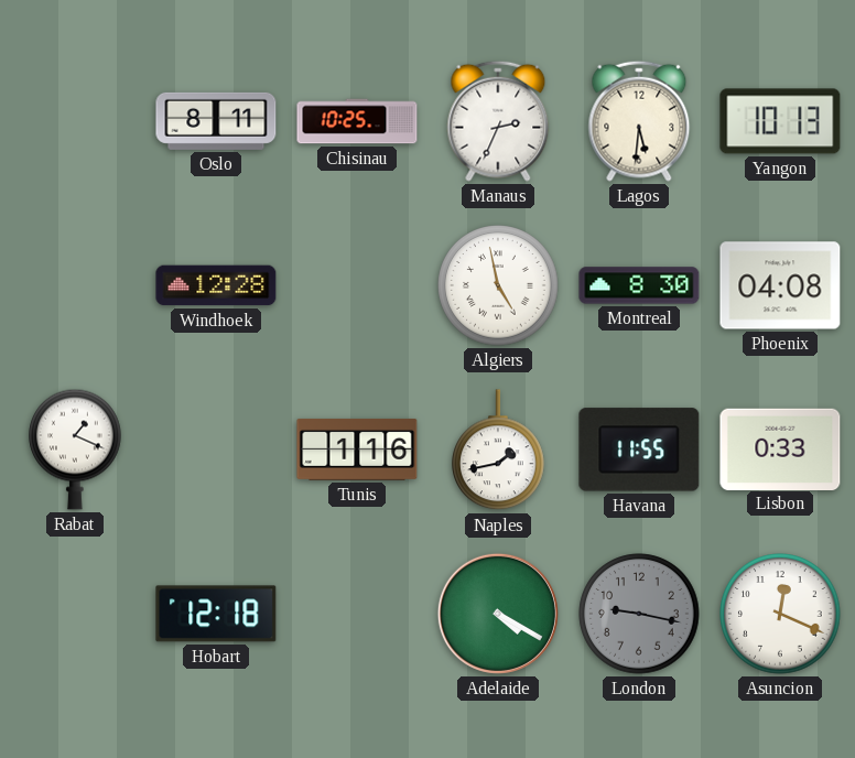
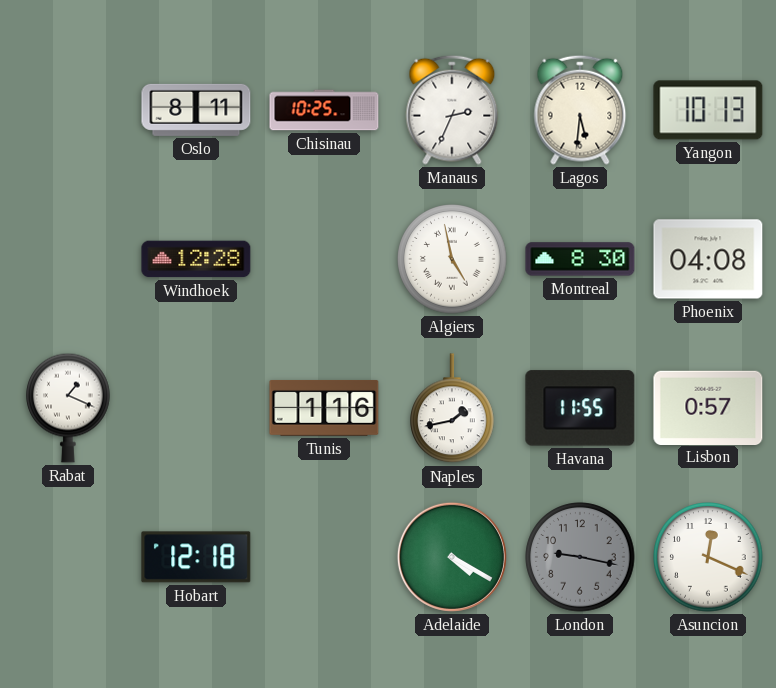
Lisbon: 0:33 -> 0:57
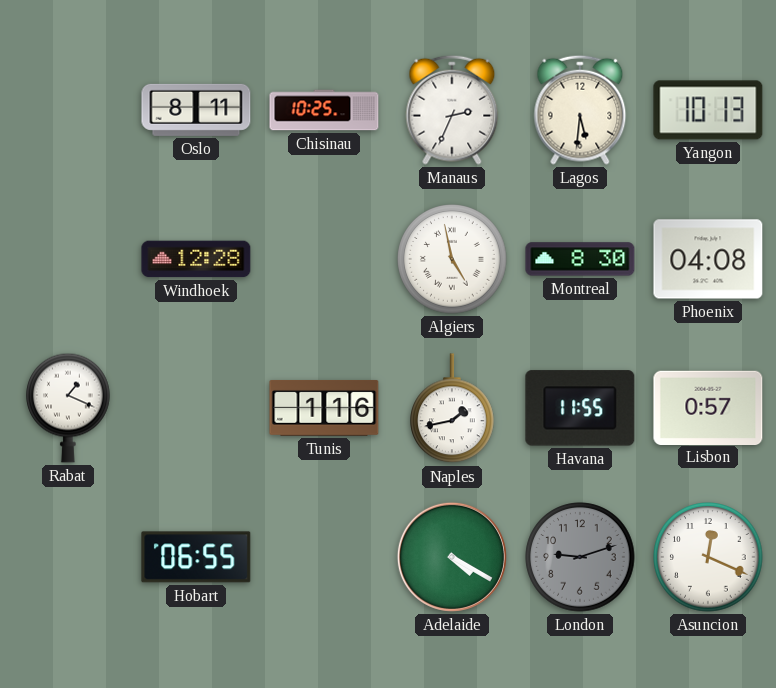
Hobart: 12:18 -> 06:55
London: 9:17 -> 9:12
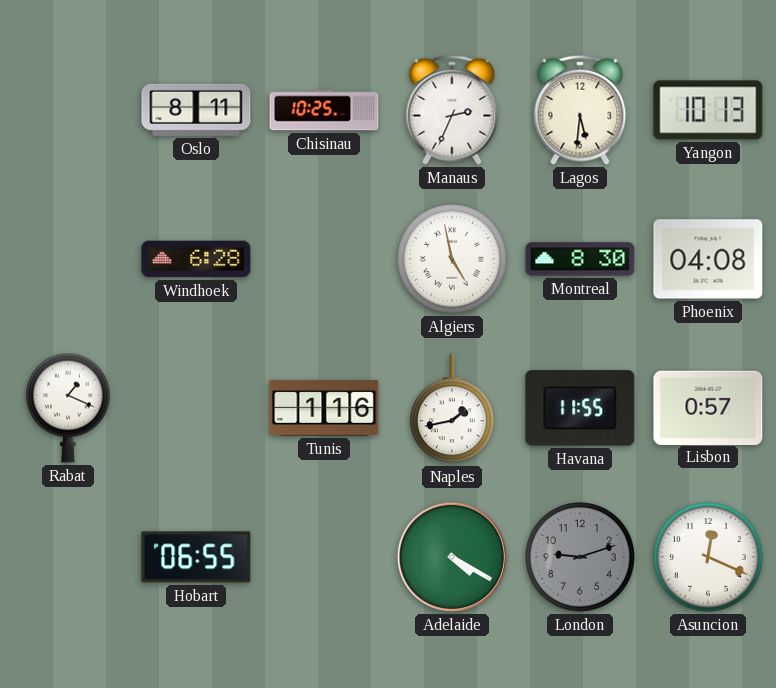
Windhoek: 12:28 -> 6:28
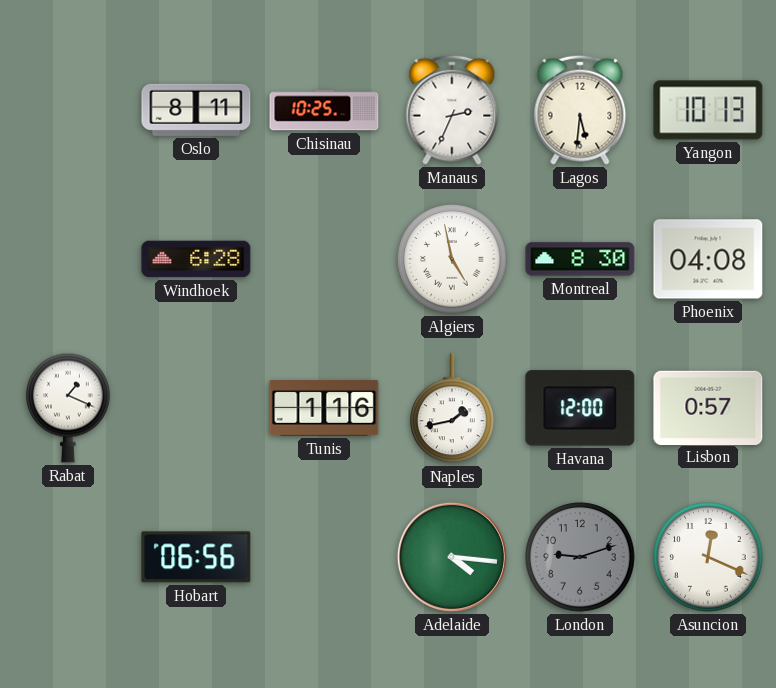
Havana: 11:55 -> 12:00
Hobart: 06:55 -> 06:56
Adelaide: 4:20 -> 4:16
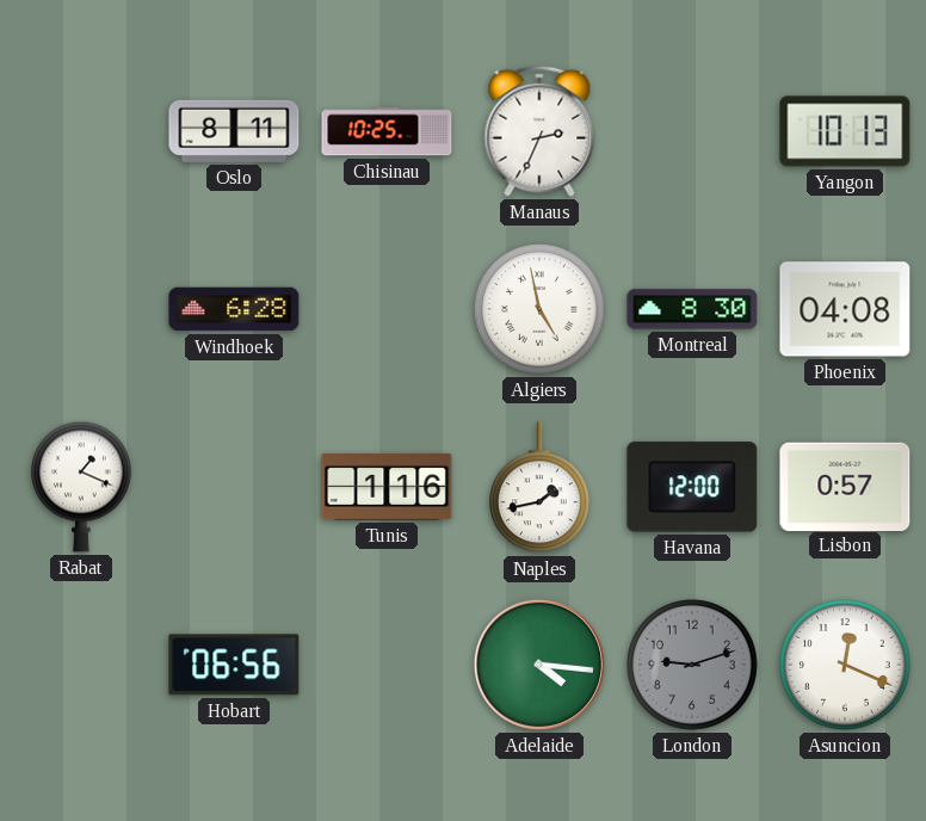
Lagos: 5:31 -> none
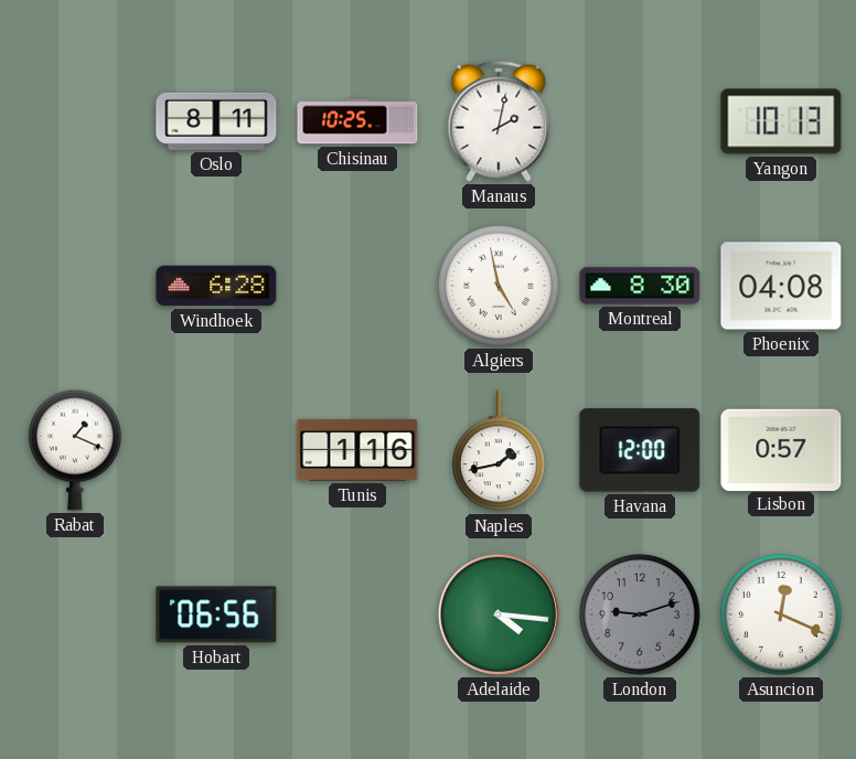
Manaus: 2:34 -> 2:02
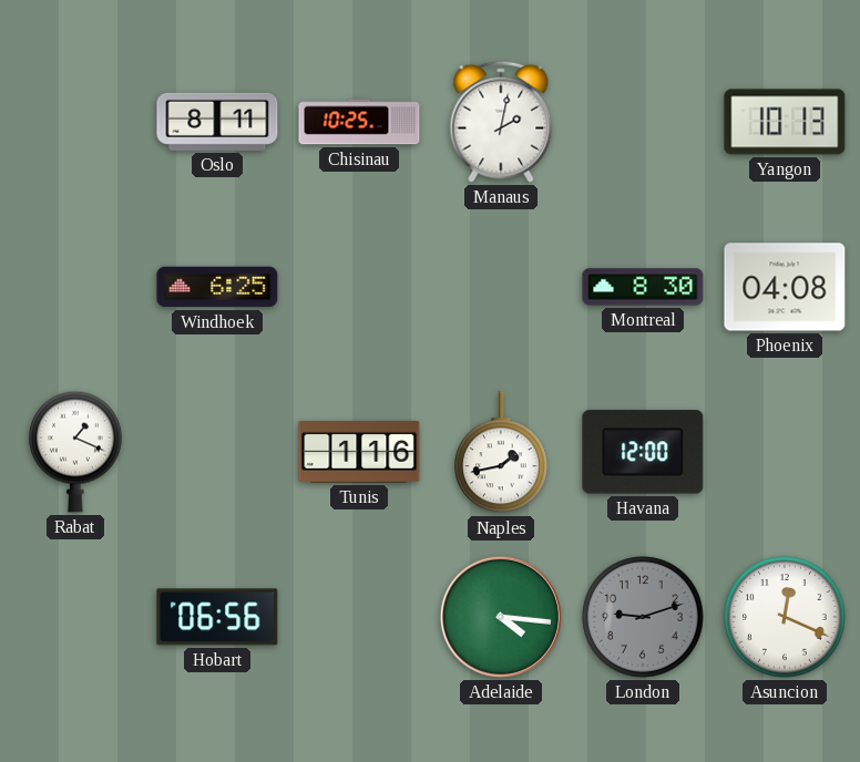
Windhoek: 6:28 -> 6:25
Algiers: 4:58 -> none
Lisbon: 0:57 -> none
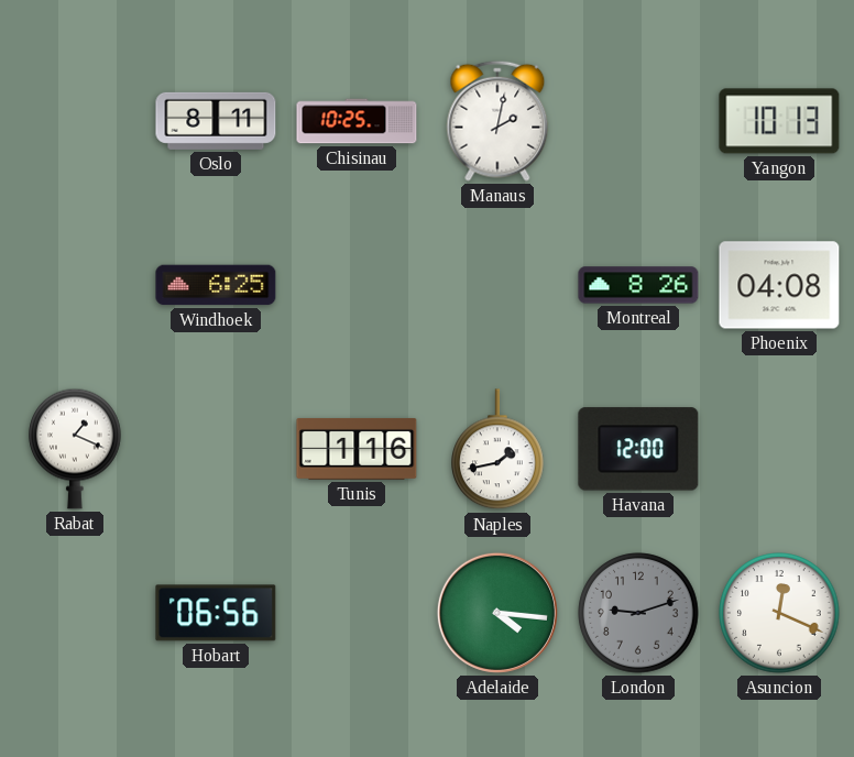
Montreal: 8:30 -> 8:26
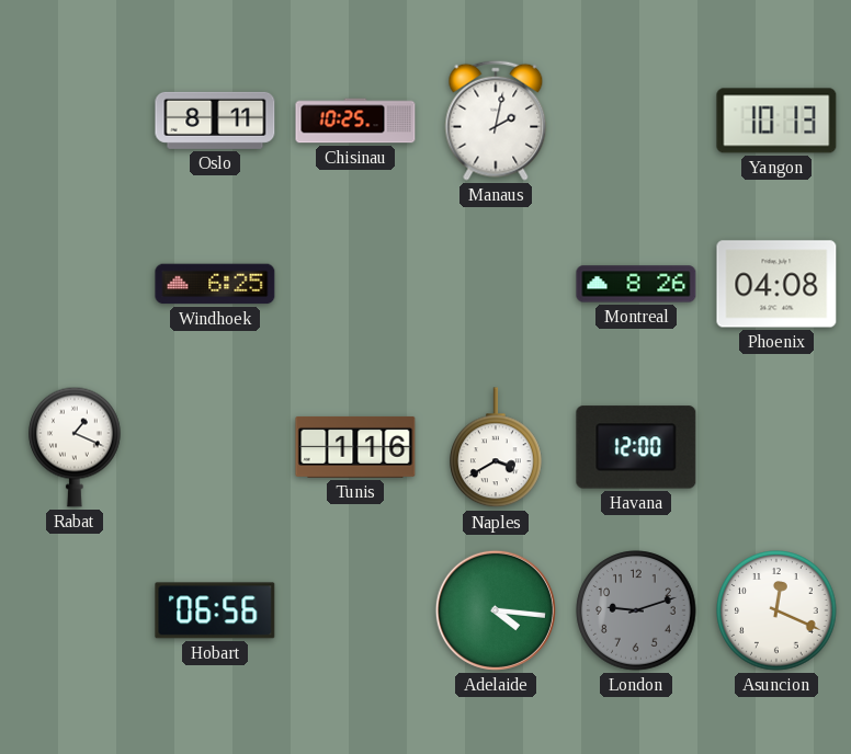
Naples: 1:43 -> 3:40
